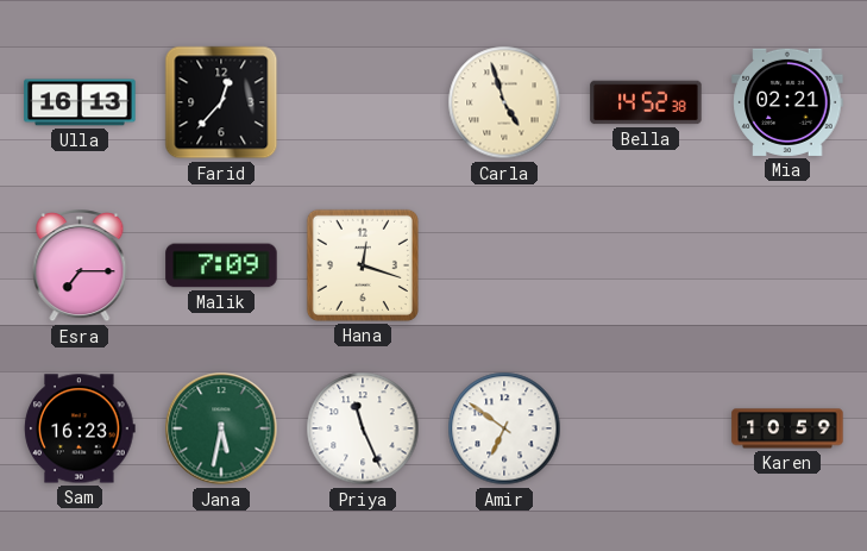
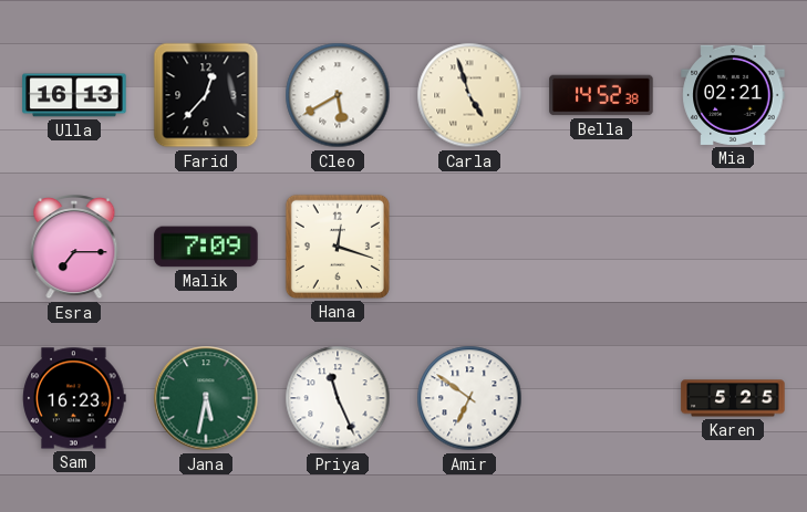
Cleo: none -> 5:40
Karen: 10:59 -> 5:25
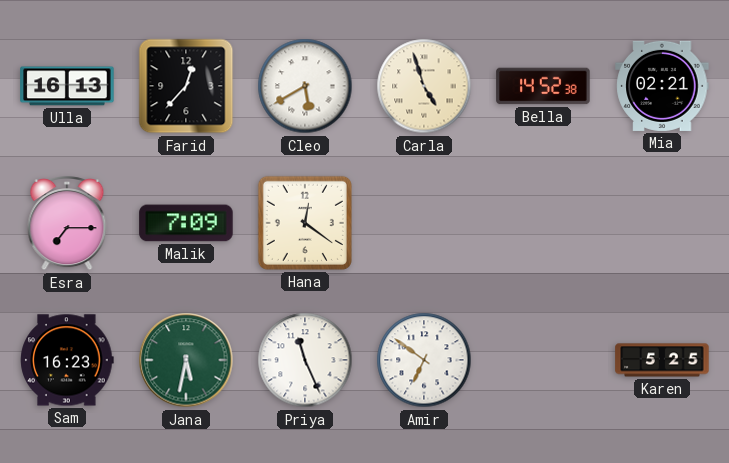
Hana: 12:18 -> 12:21
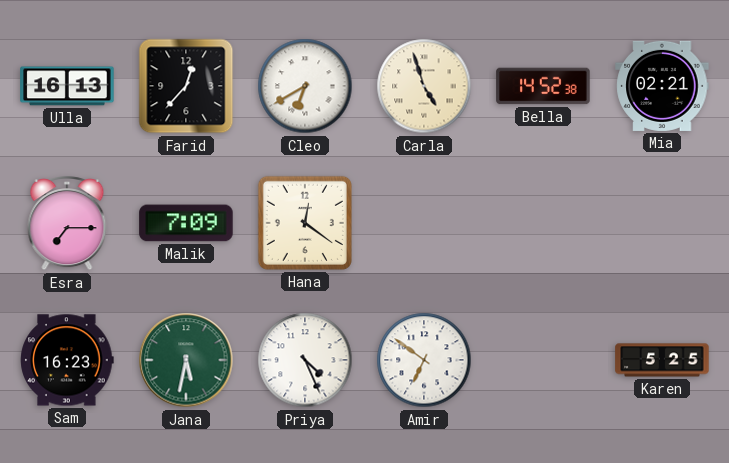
Cleo: 5:40 -> 6:40
Priya: 11:26 -> 4:26
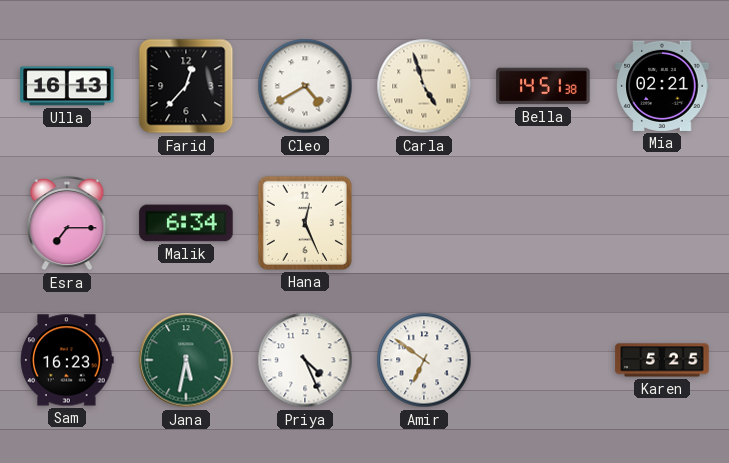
Cleo: 6:40 -> 4:40
Bella: 14:52 -> 14:51
Malik: 7:09 -> 6:34
Hana: 12:21 -> 12:26
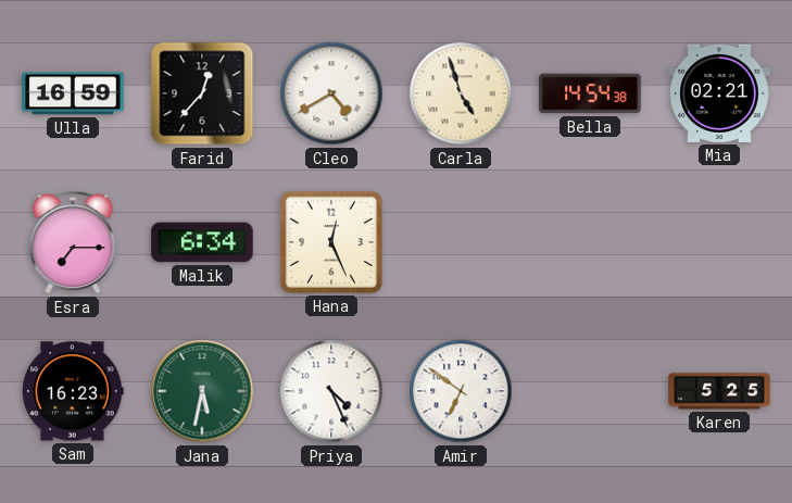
Ulla: 16:13 -> 16:59
Bella: 14:51 -> 14:54
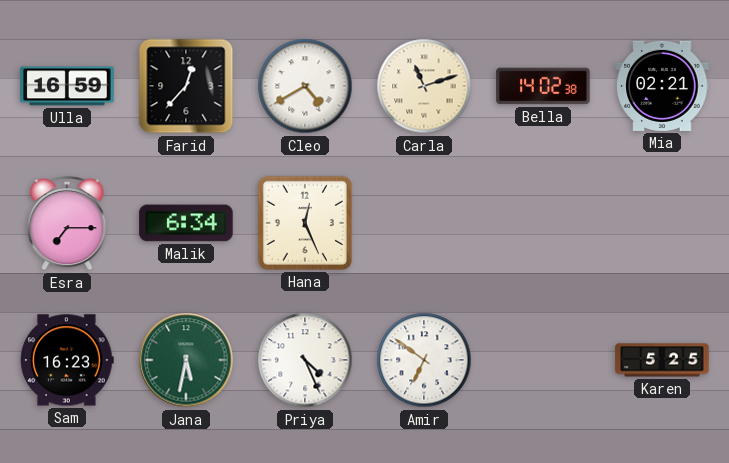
Carla: 4:57 -> 11:12
Bella: 14:54 -> 14:02
